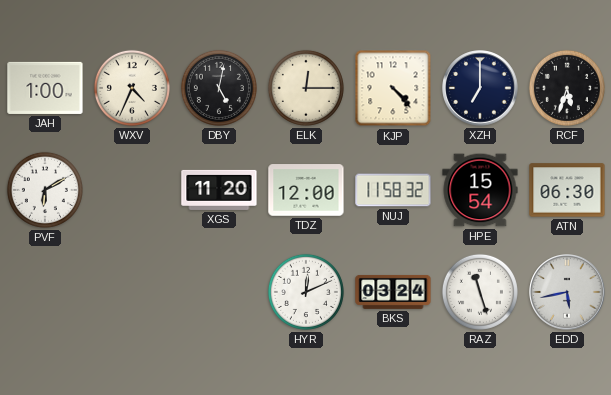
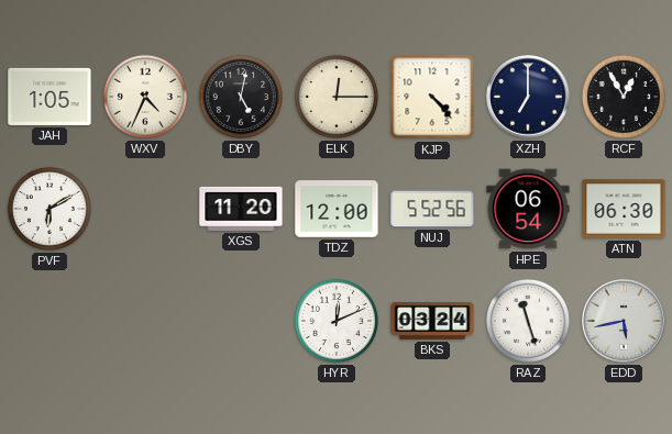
JAH: 1:00 -> 1:05
RCF: 5:33 -> 12:55
NUJ: 11:58 -> 5:52
HPE: 15:54 -> 06:54
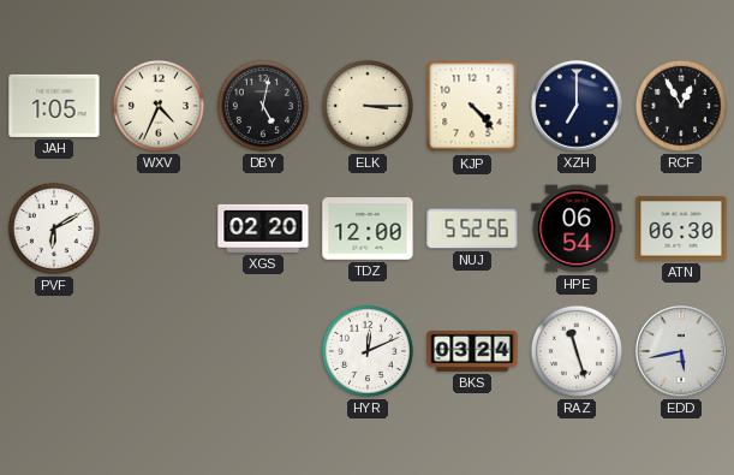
ELK: 12:15 -> 3:15
XGS: 11:20 -> 02:20
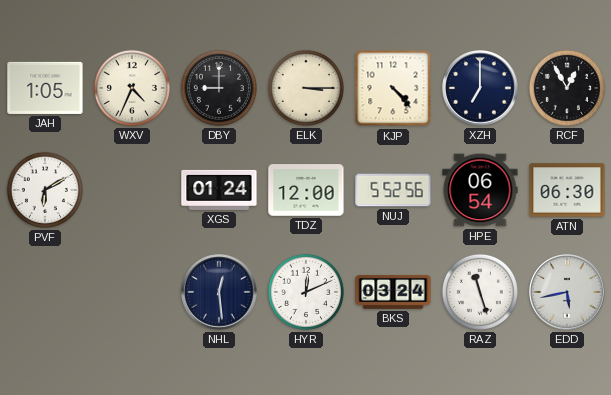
DBY: 5:02 -> 9:00
XGS: 02:20 -> 01:24
NHL: none -> 12:29
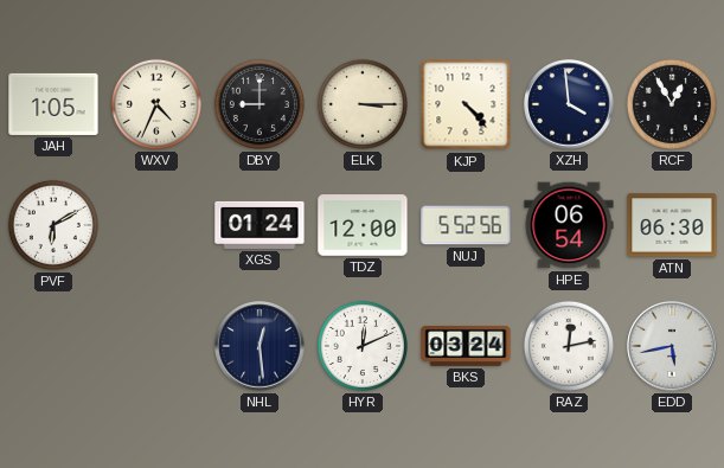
XZH: 7:00 -> 3:59
RAZ: 11:27 -> 12:13
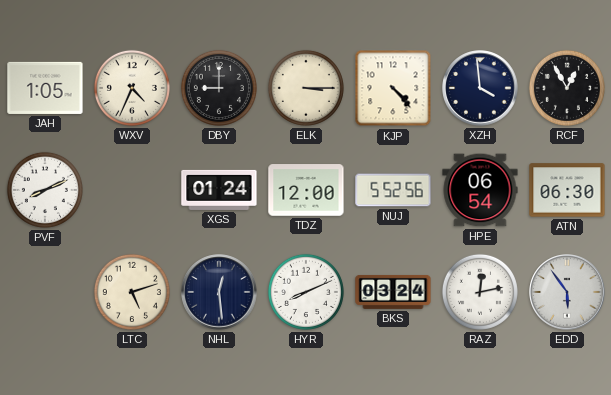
PVF: 6:10 -> 8:11
LTC: none -> 5:12
HYR: 12:11 -> 8:11
EDD: 5:43 -> 5:54
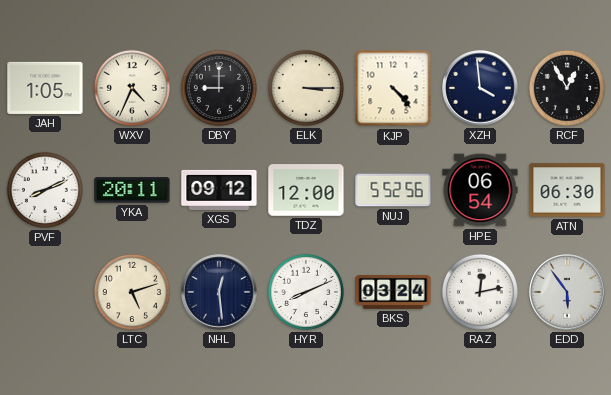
YKA: none -> 20:11
XGS: 01:24 -> 09:12
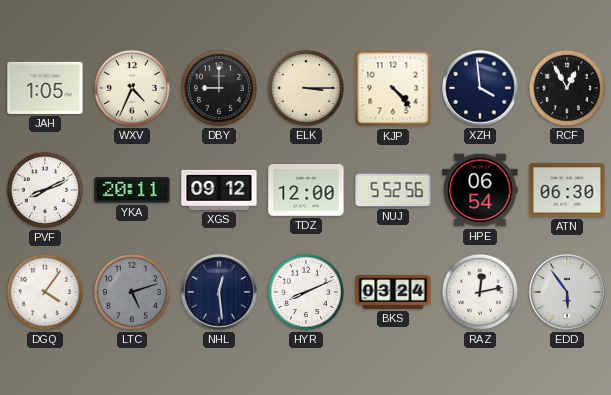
DGQ: none -> 4:06
LTC dial: cream -> grey
